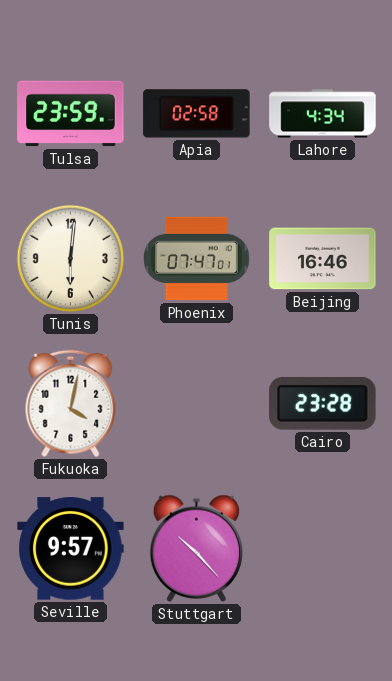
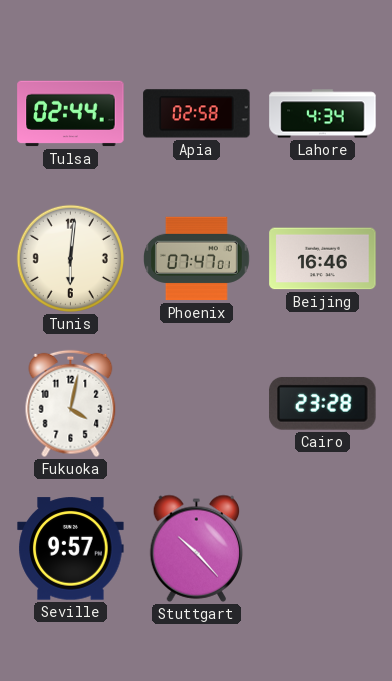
Tulsa: 23:59 -> 02:44
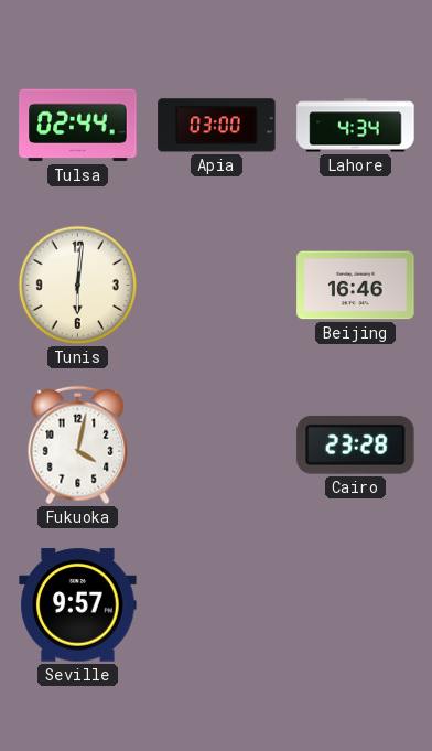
Apia: 02:58 -> 03:00
Phoenix: 07:47 -> none
Stuttgart: 10:23 -> none
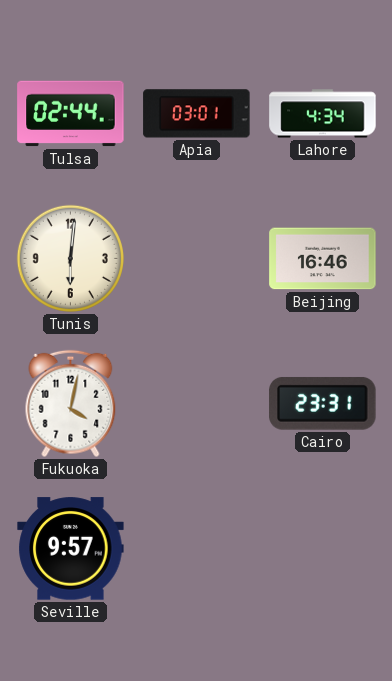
Apia: 03:00 -> 03:01
Cairo: 23:28 -> 23:31
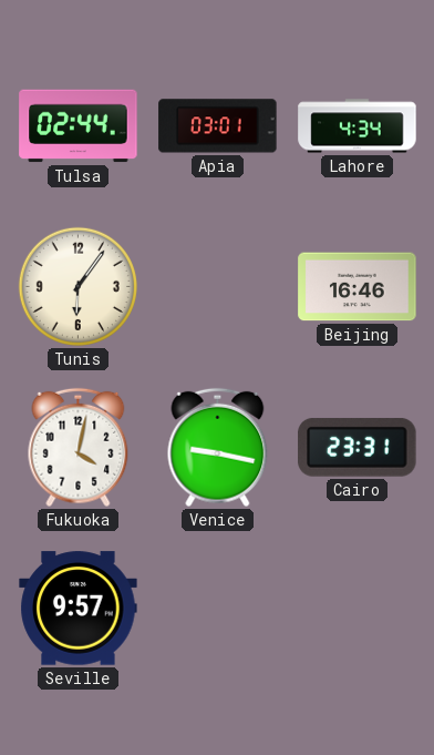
Tunis: 6:01 -> 6:06
Venice: none -> 9:17
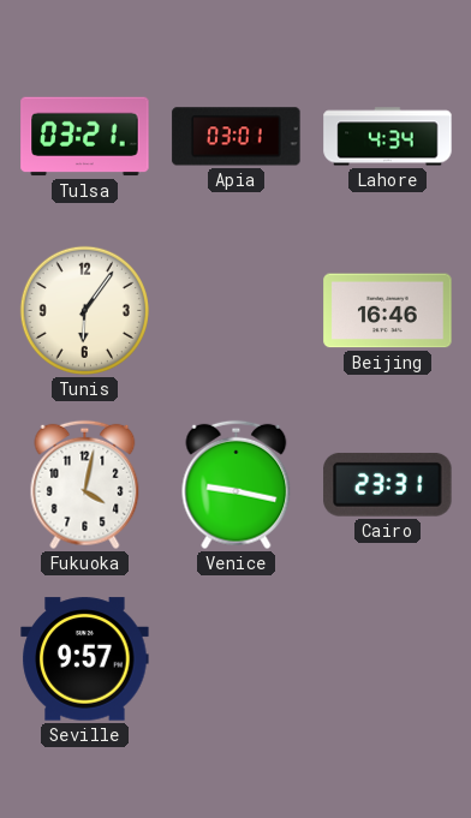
Tulsa: 02:44 -> 03:21
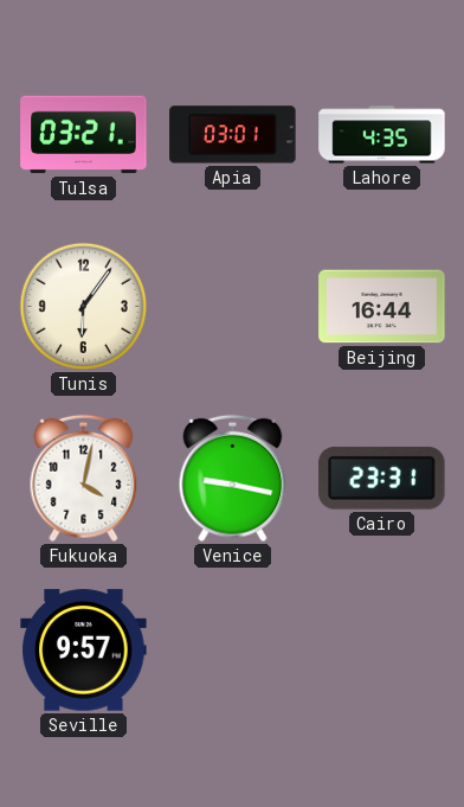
Lahore: 4:34 -> 4:35
Beijing: 16:46 -> 16:44
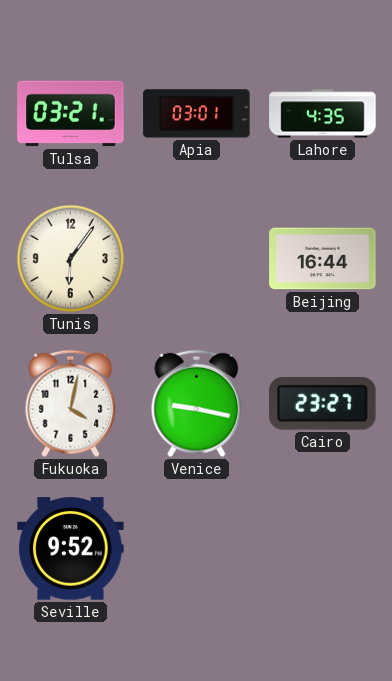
Cairo: 23:31 -> 23:27
Seville: 9:57 -> 9:52
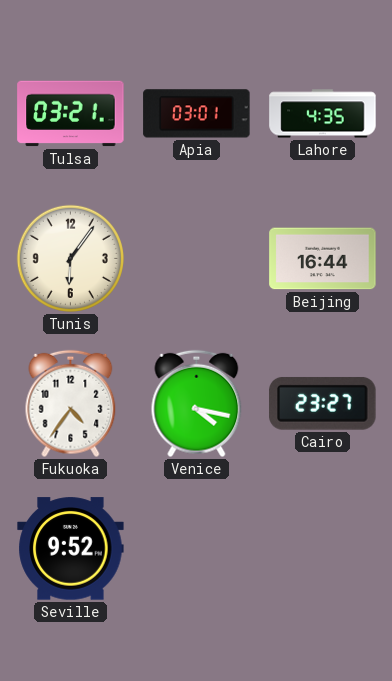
Fukuoka: 4:02 -> 4:36
Venice: 9:17 -> 4:17
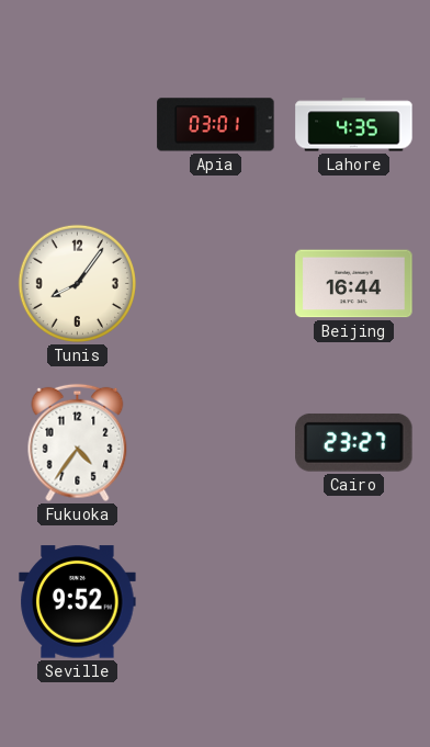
Tulsa: 03:21 -> none
Tunis: 6:06 -> 8:06
Venice: 4:17 -> none
